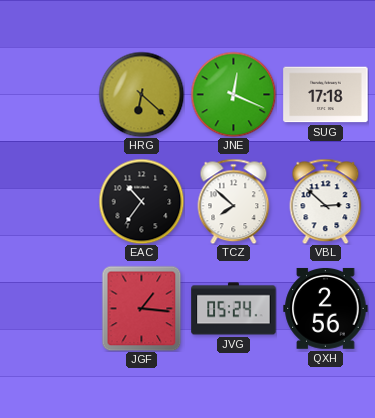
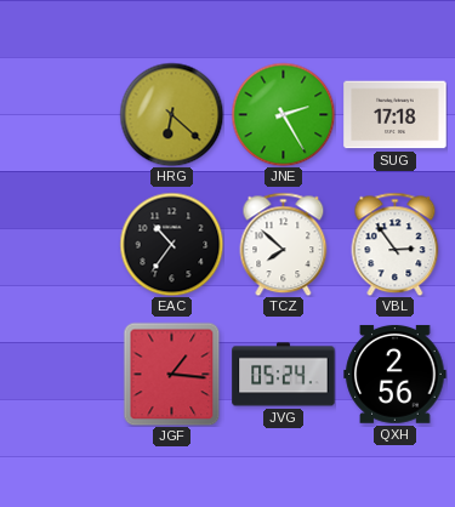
JNE: 12:19 -> 2:25
VBL: 2:52 -> 2:54
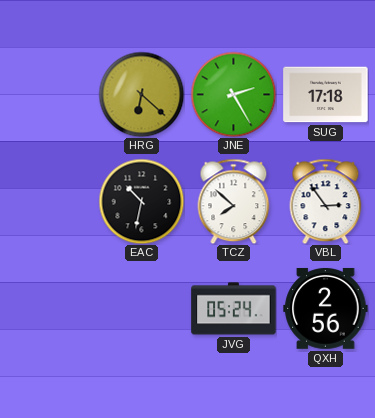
EAC: 10:36 -> 10:32
JGF: 1:16 -> none
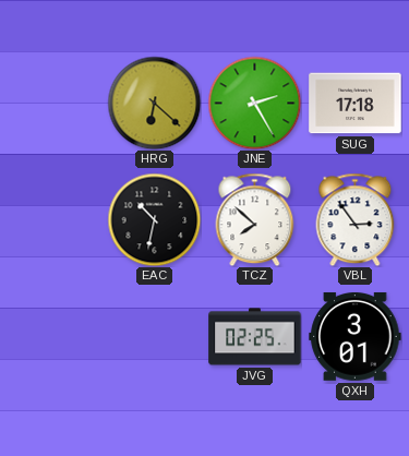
JVG: 05:24 -> 02:25
QXH: 2:56 -> 3:01
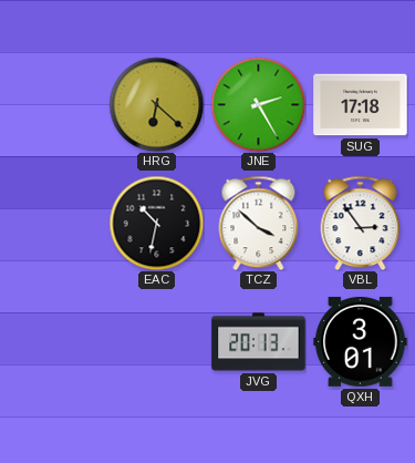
TCZ: 7:52 -> 3:52
JVG: 02:25 -> 20:13
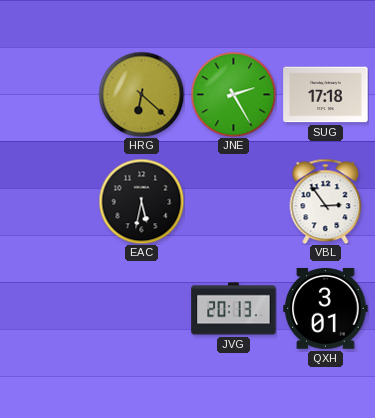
EAC: 10:32 -> 5:32
TCZ: 3:52 -> none
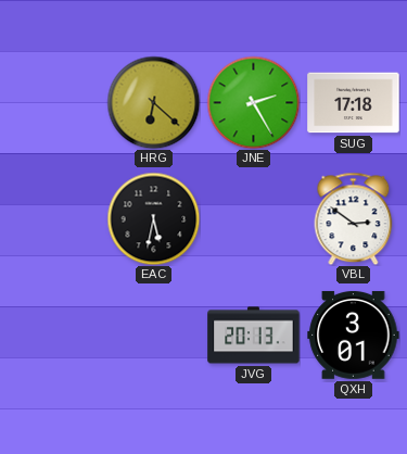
VBL: 2:54 -> 2:51
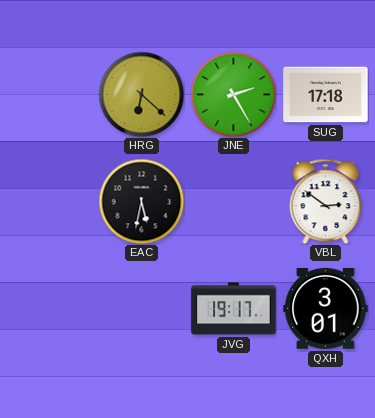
JVG: 20:13 -> 19:17
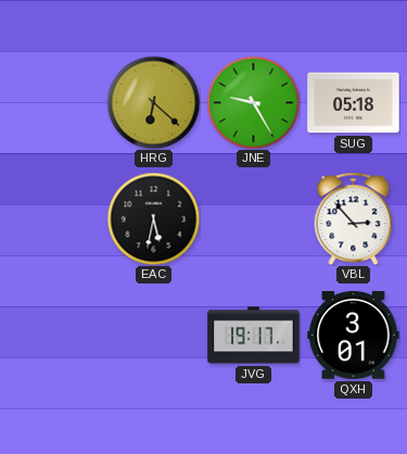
JNE: 2:25 -> 9:25
SUG: 17:18 -> 05:18
VBL: 2:51 -> 2:53
